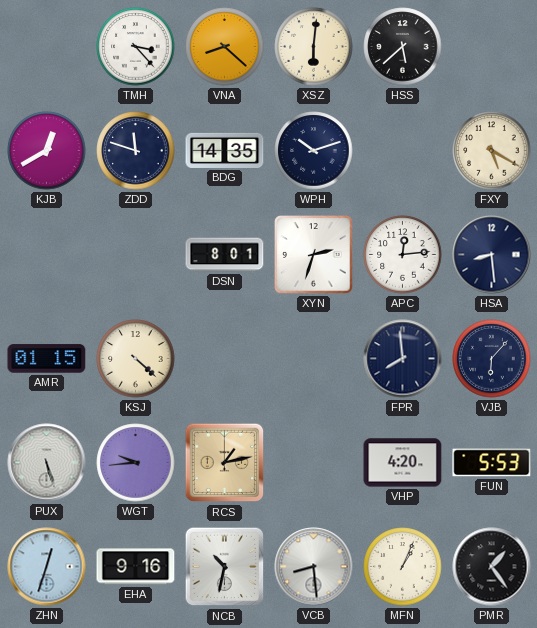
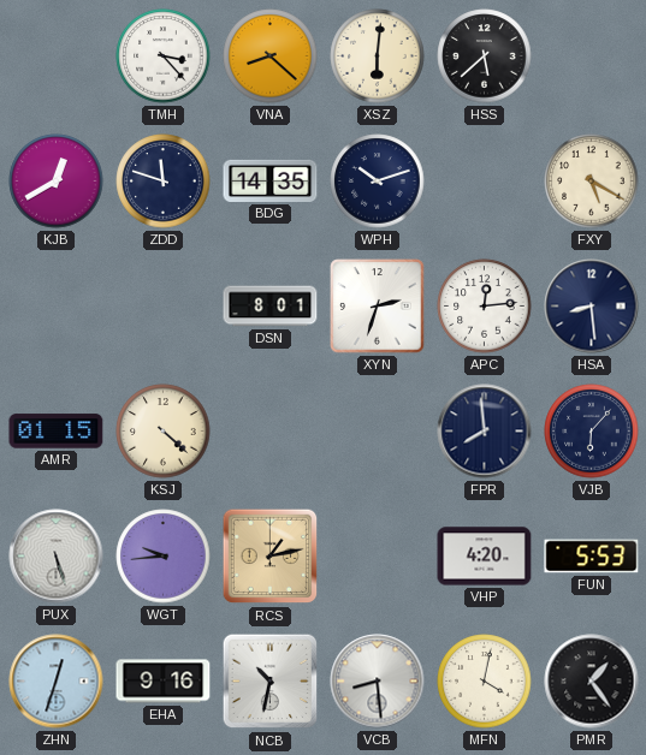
MFN: 1:04 -> 4:02
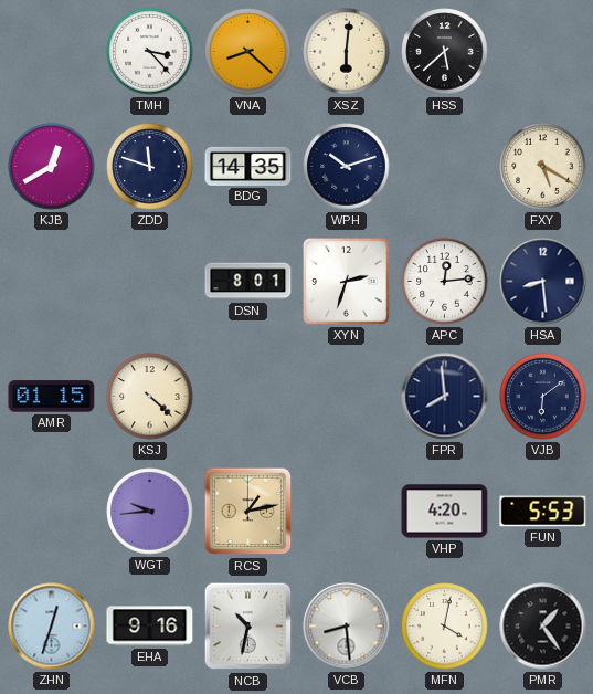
VJB: 6:07 -> 6:09
PUX: 5:27 -> none
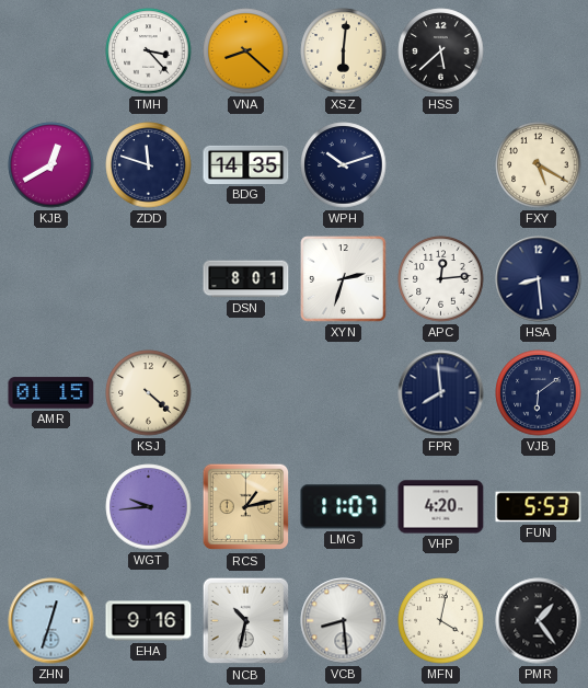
LMG: none -> 11:07
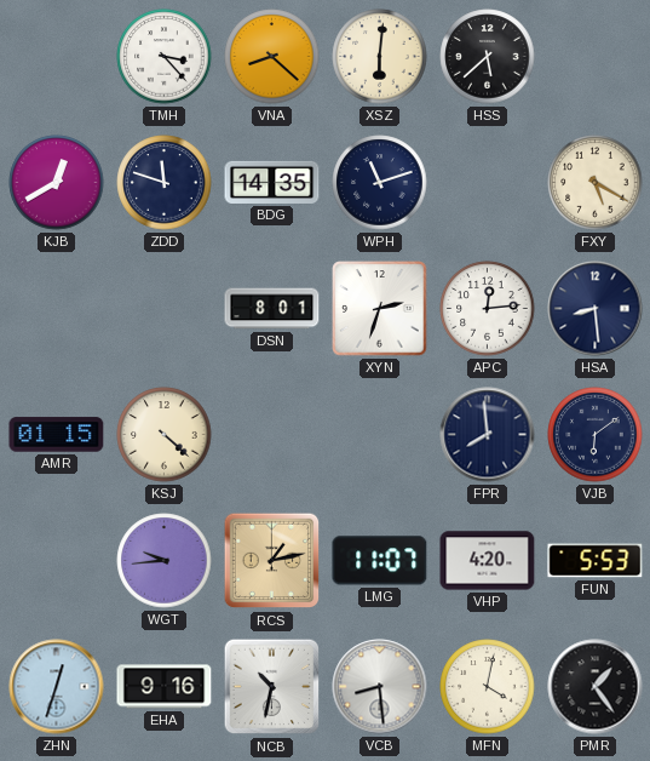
WPH: 10:12 -> 11:12
